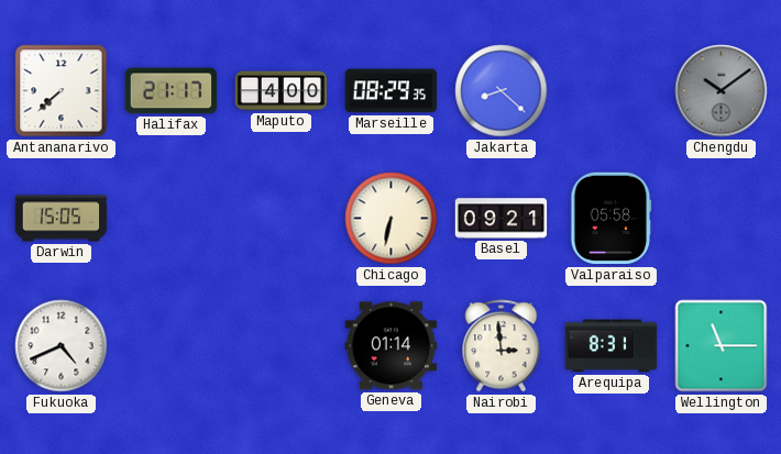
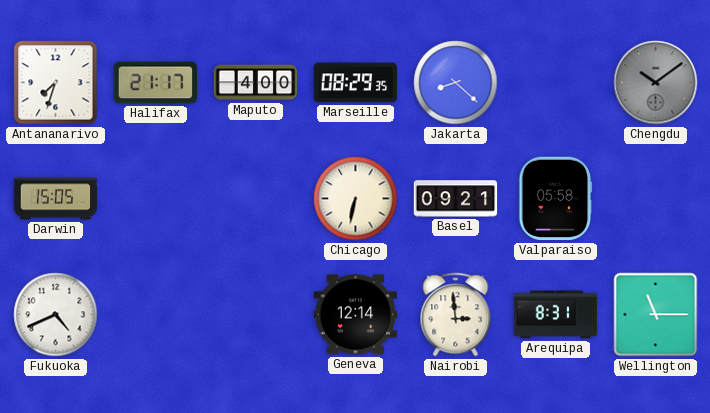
Antananarivo: 7:38 -> 7:33
Geneva: 01:14 -> 12:14
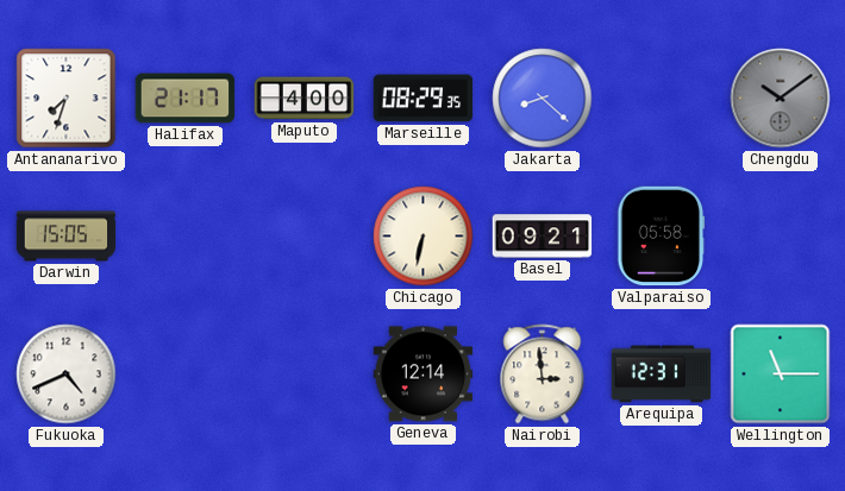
Arequipa: 8:31 -> 12:31
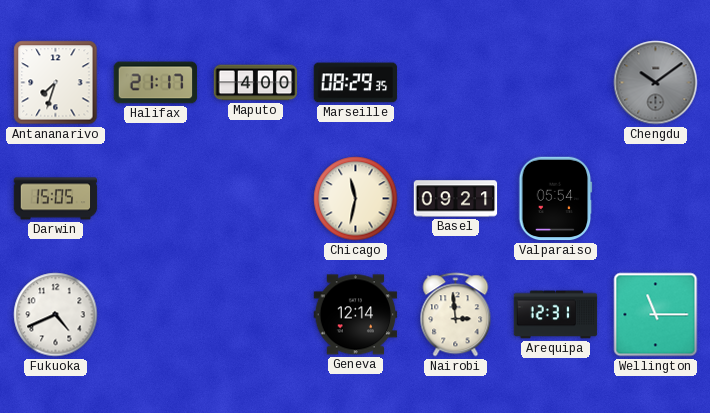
Jakarta: 8:22 -> none
Chicago: 6:32 -> 11:32
Valparaiso: 05:58 -> 05:54
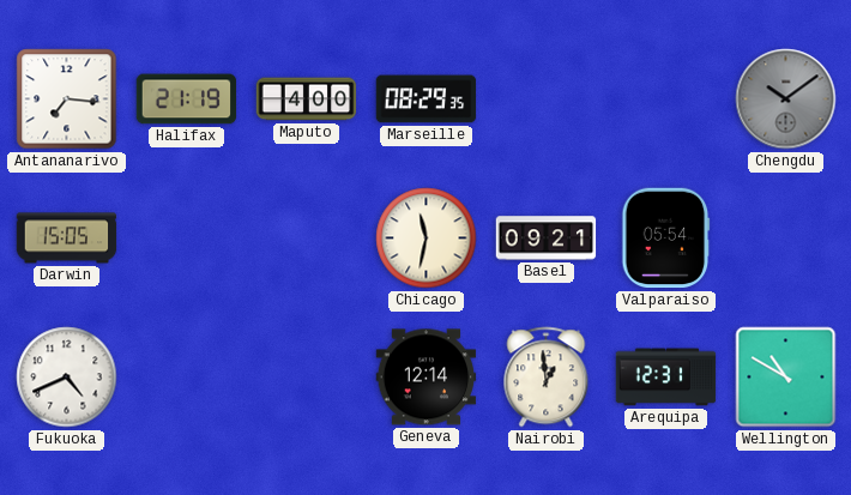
Antananarivo: 7:33 -> 7:16
Halifax: 21:17 -> 21:19
Nairobi: 2:59 -> 12:59
Wellington: 11:15 -> 10:50
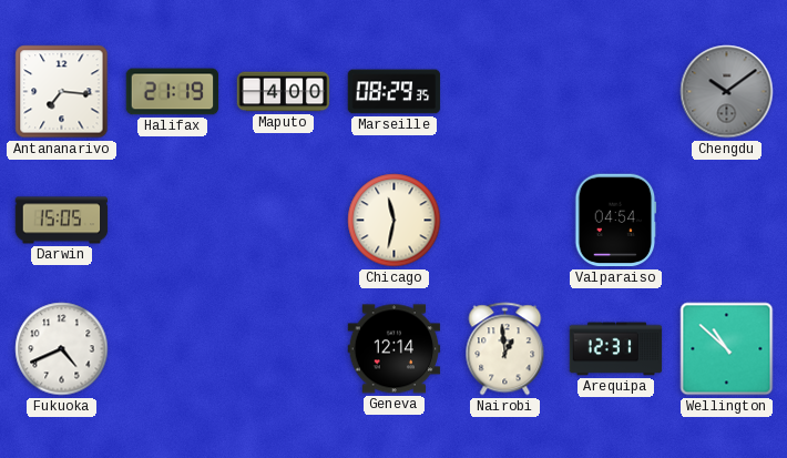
Basel: 09:21 -> none
Valparaiso: 05:54 -> 04:54
Wellington: 10:50 -> 10:52
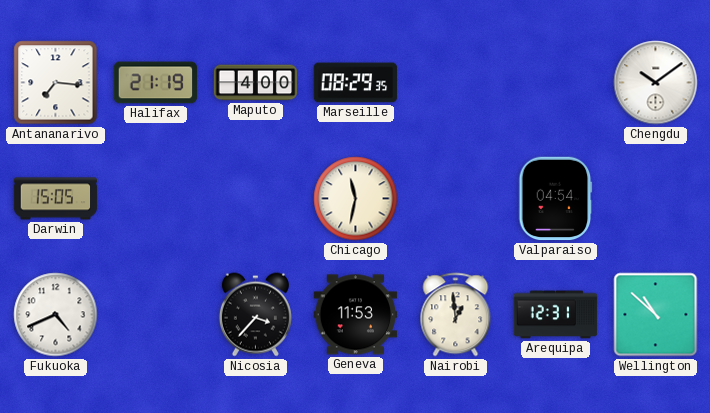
Chengdu dial: grey -> white
Nicosia: none -> 3:37
Geneva: 12:14 -> 11:53
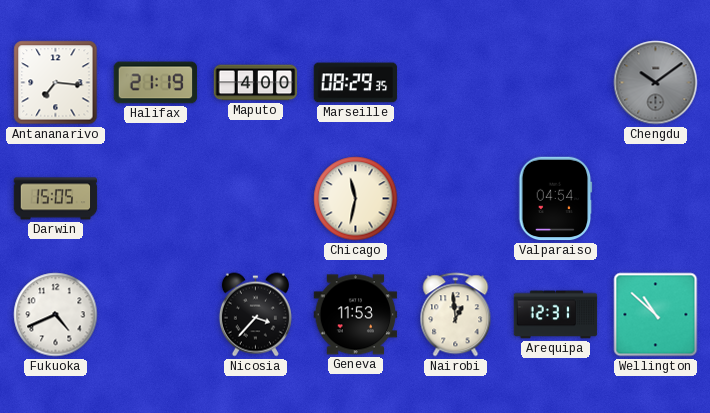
Chengdu dial: white -> grey
